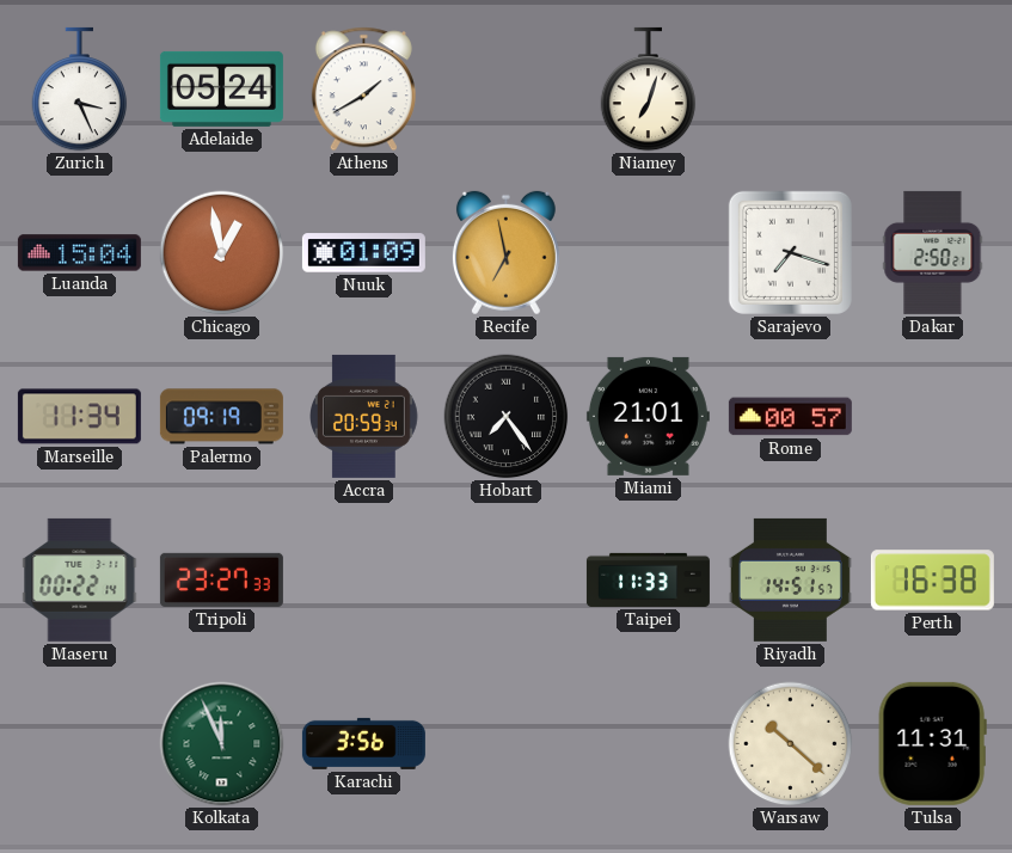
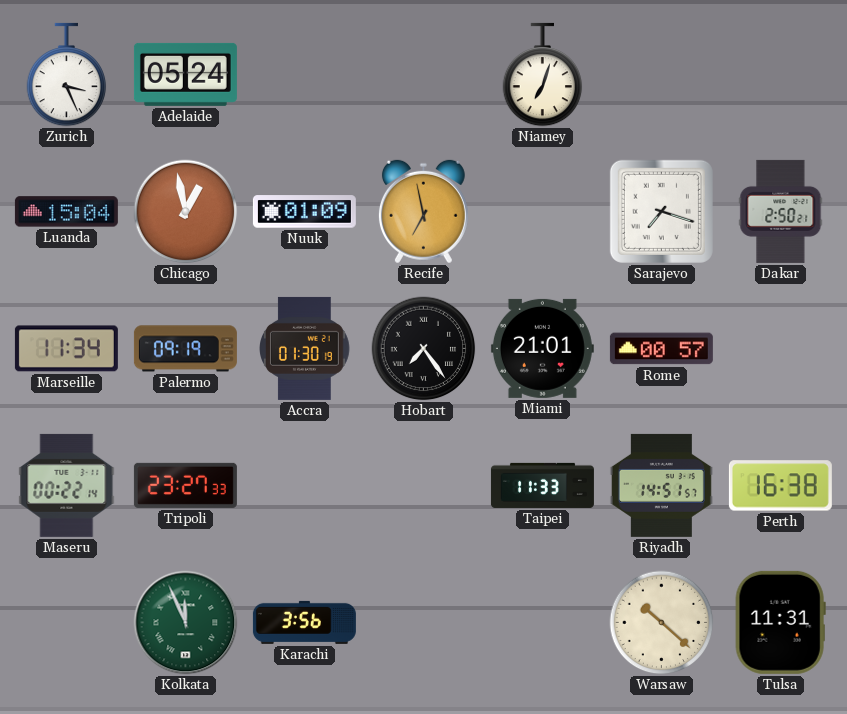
Athens: 1:40 -> none
Accra: 20:59 -> 01:30
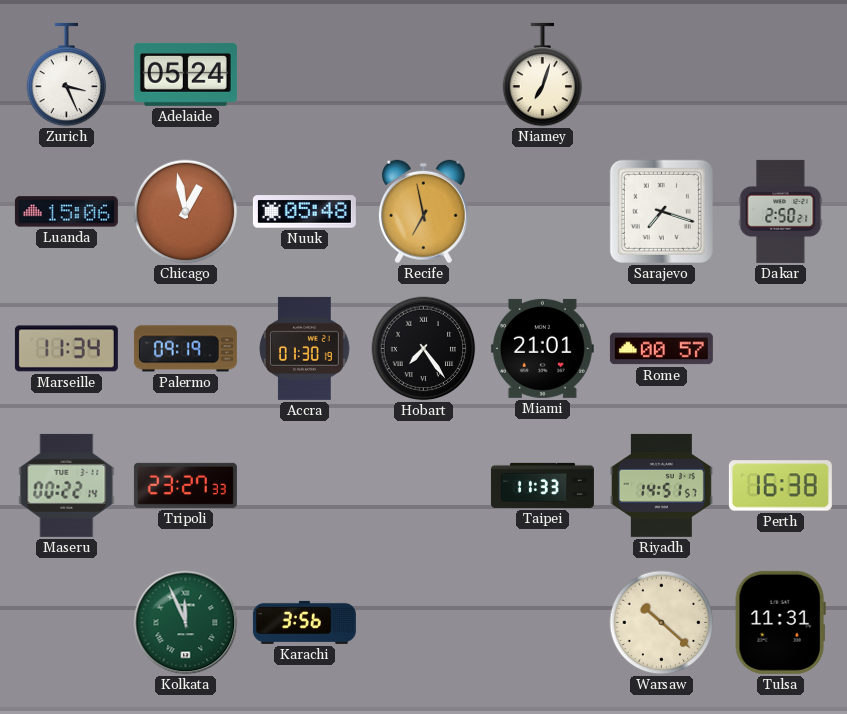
Luanda: 15:04 -> 15:06
Nuuk: 01:09 -> 05:48
